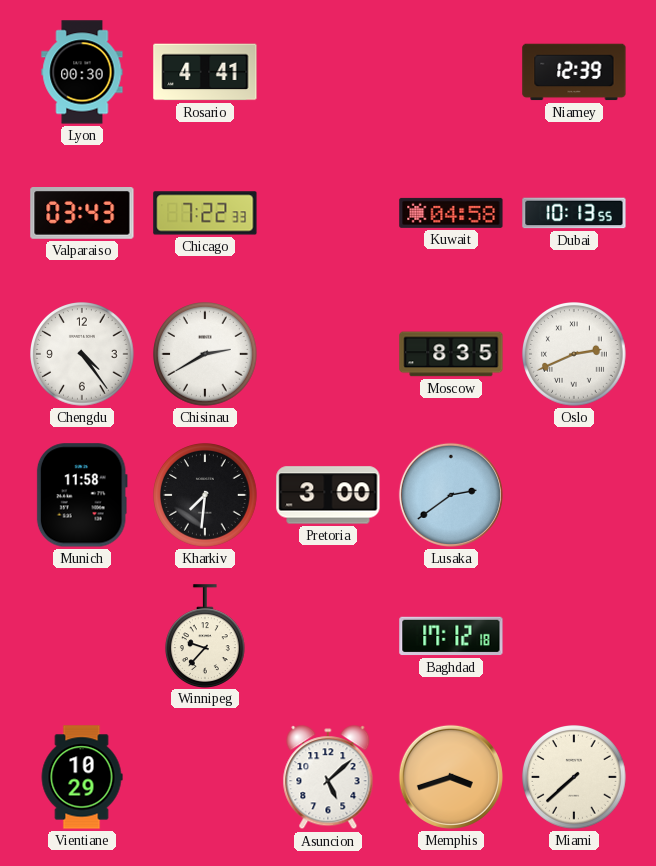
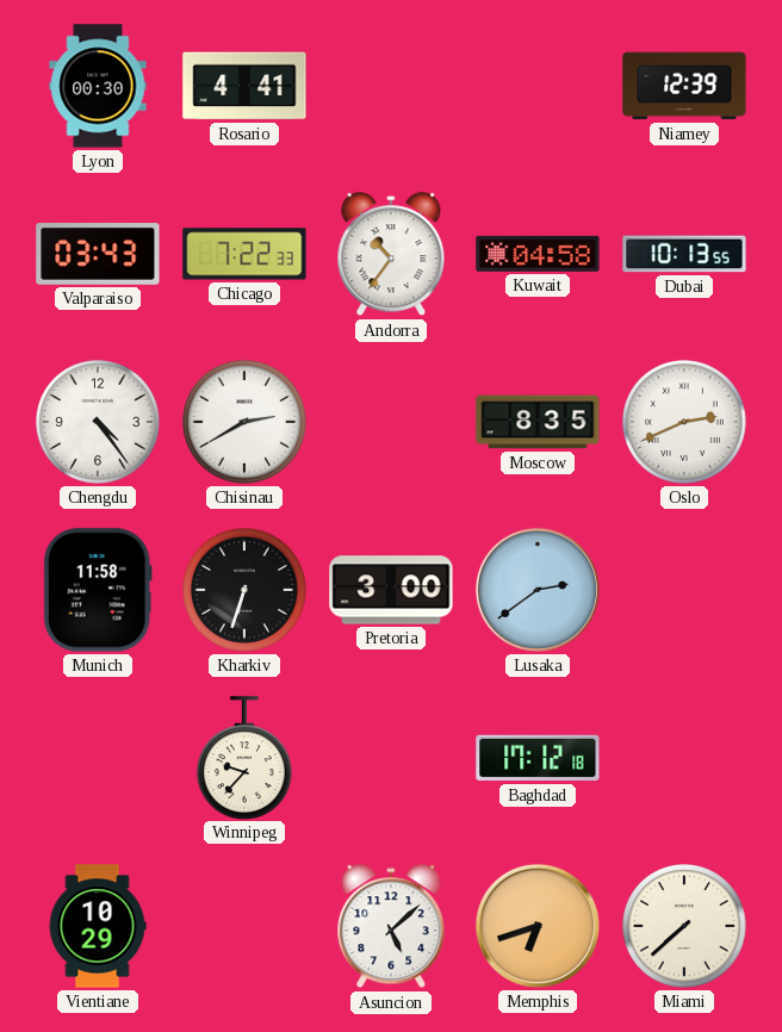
Andorra: none -> 10:36
Kharkiv: 7:31 -> 6:33
Memphis: 3:42 -> 6:42
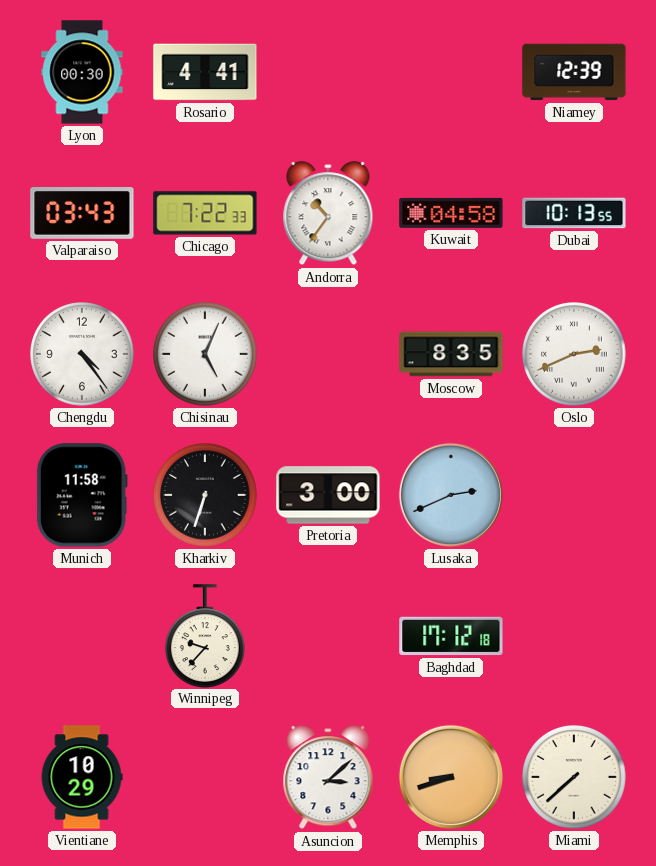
Chisinau: 2:40 -> 5:04
Lusaka: 2:39 -> 2:41
Asuncion: 5:08 -> 3:08
Memphis: 6:42 -> 8:42
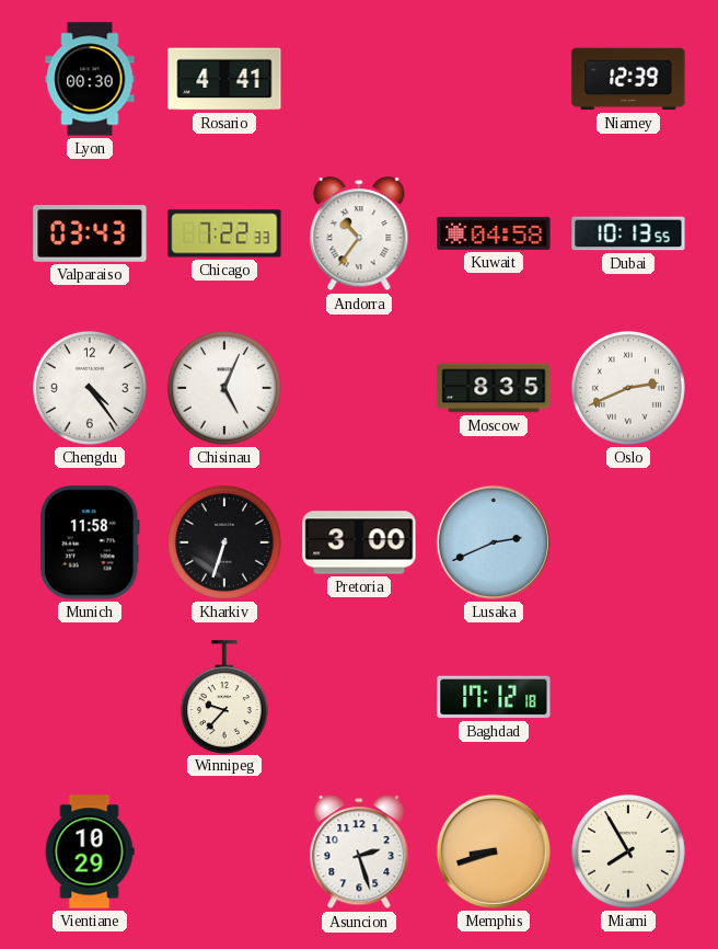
Asuncion: 3:08 -> 2:27
Miami: 7:38 -> 7:55
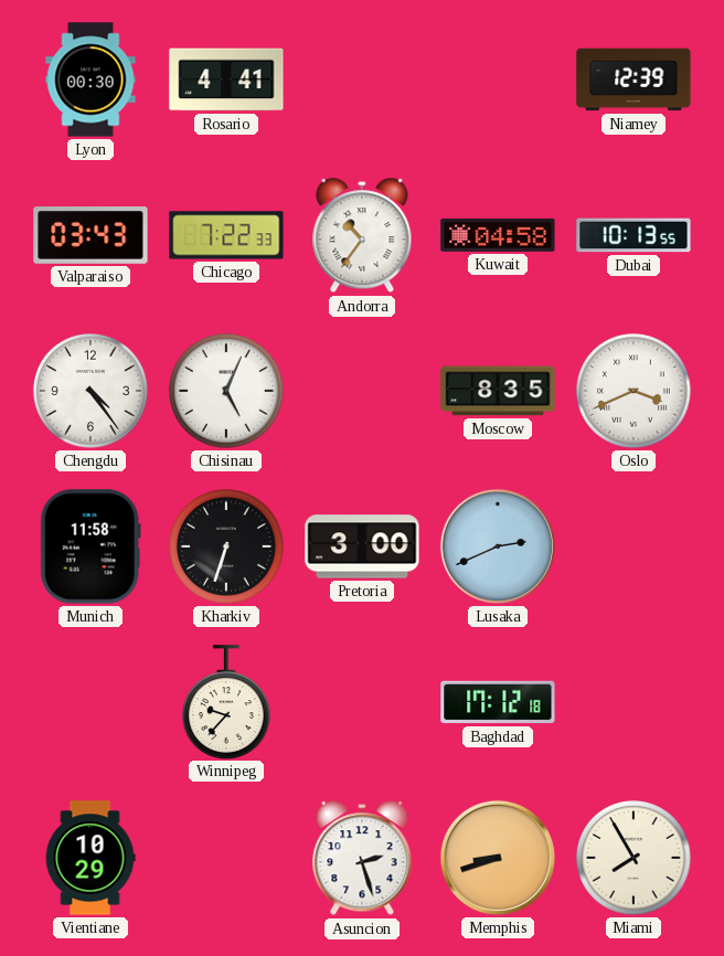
Oslo: 2:41 -> 3:41
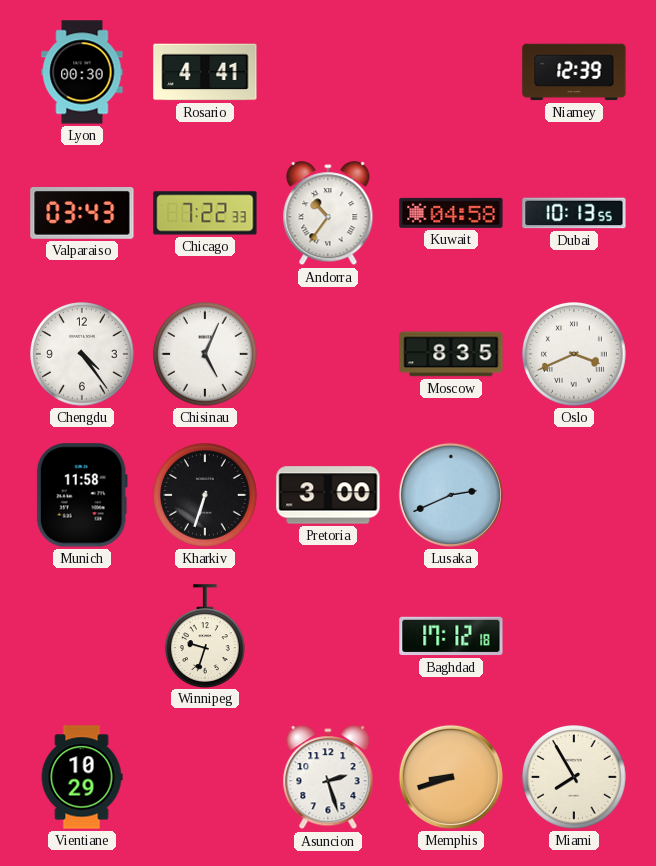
Winnipeg: 9:37 -> 9:33
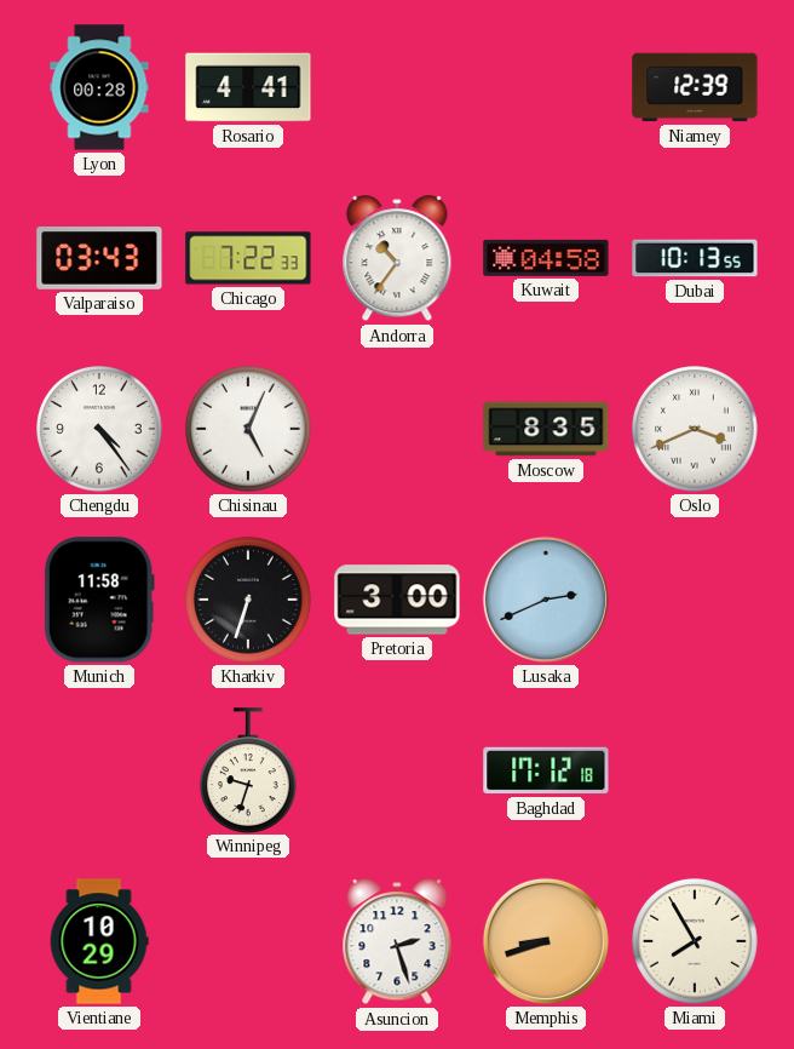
Lyon: 00:30 -> 00:28
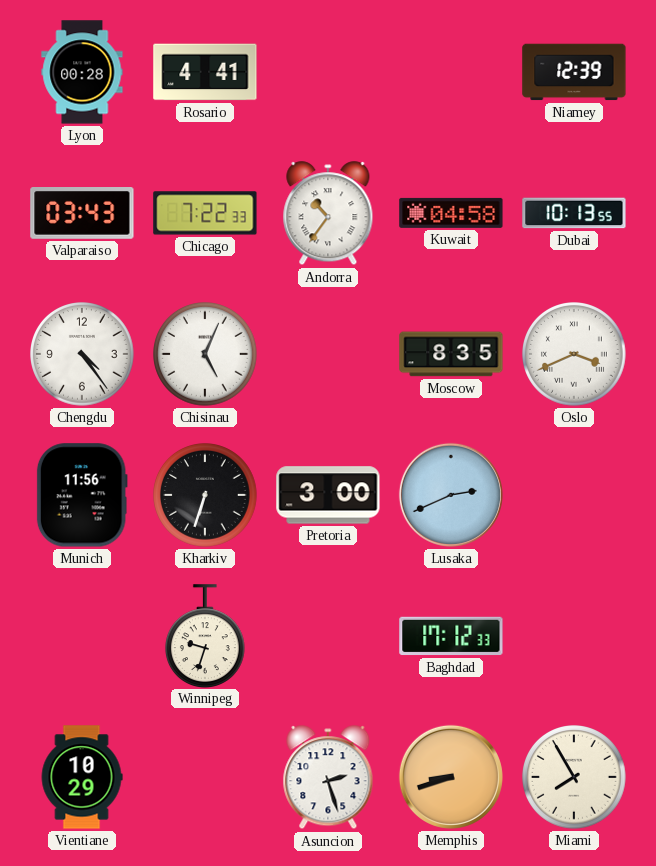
Munich: 11:58 -> 11:56
Baghdad: 17:12:18 -> 17:12:33
